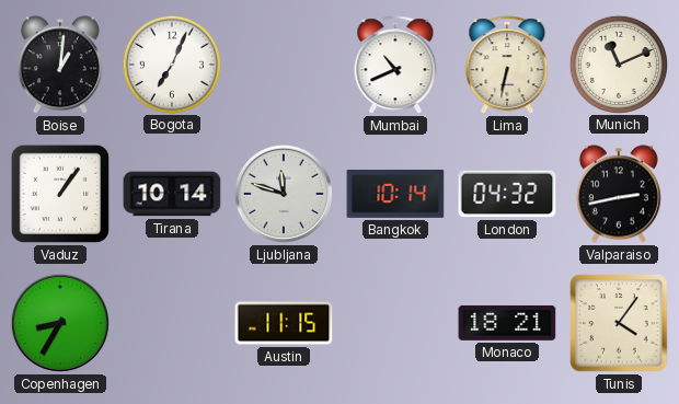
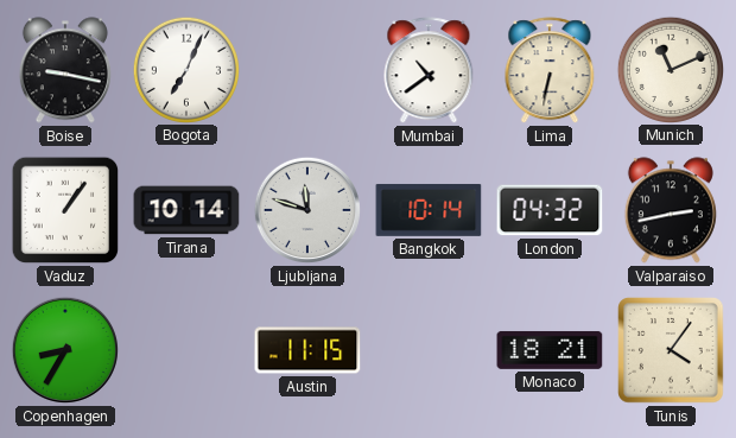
Boise: 1:01 -> 9:17
Mumbai: 10:41 -> 10:39
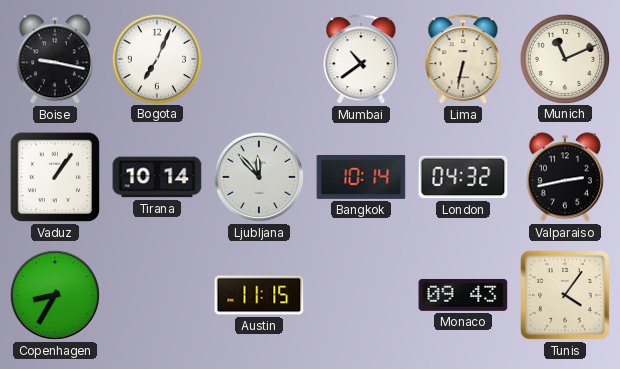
Ljubljana: 11:48 -> 11:53
Monaco: 18:21 -> 09:43
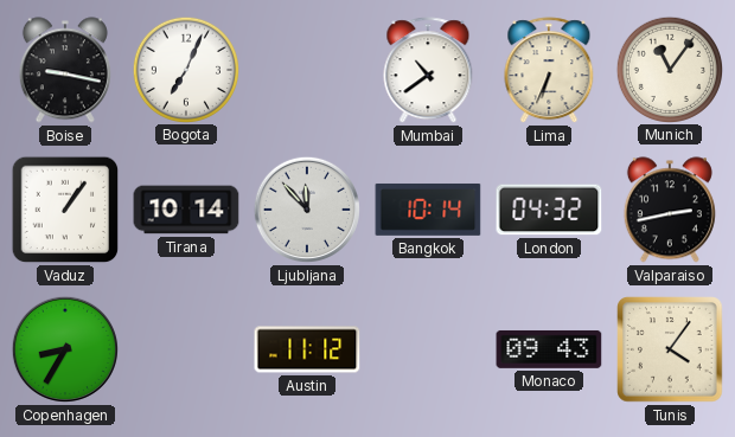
Lima: 6:32 -> 6:34
Munich: 11:11 -> 11:06
Austin: 11:15 -> 11:12
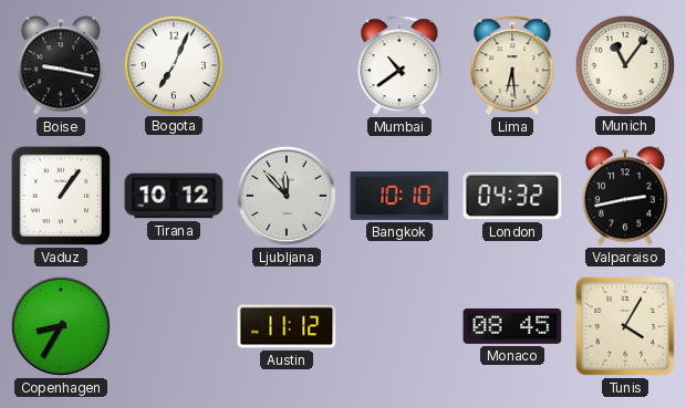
Lima: 6:34 -> 6:29
Tirana: 10:14 -> 10:12
Bangkok: 10:14 -> 10:10
Monaco: 09:43 -> 08:45
Tunis: 4:06 -> 4:05
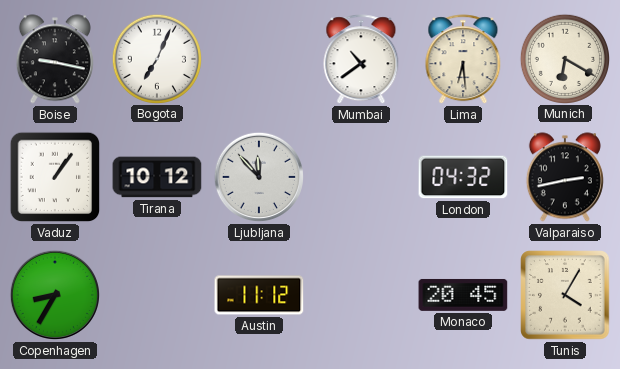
Munich: 11:06 -> 6:20
Bangkok: 10:10 -> none
Monaco: 08:45 -> 20:45
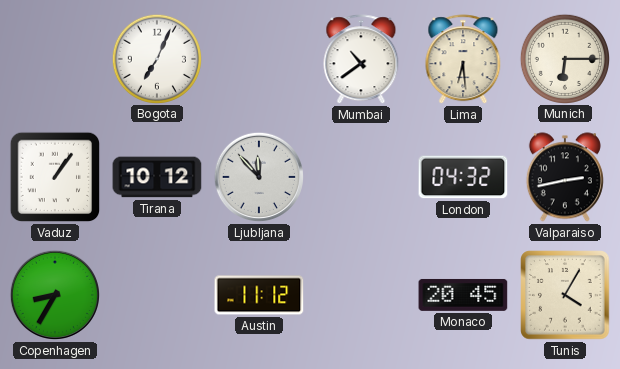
Boise: 9:17 -> none
Munich: 6:20 -> 6:15
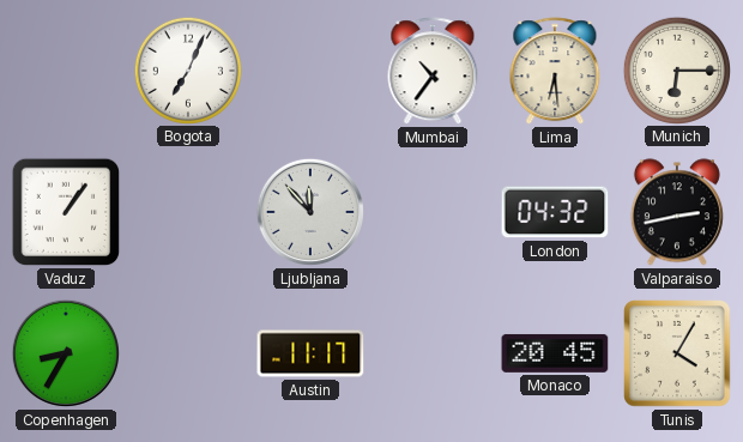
Mumbai: 10:39 -> 10:36
Tirana: 10:12 -> none
Austin: 11:12 -> 11:17
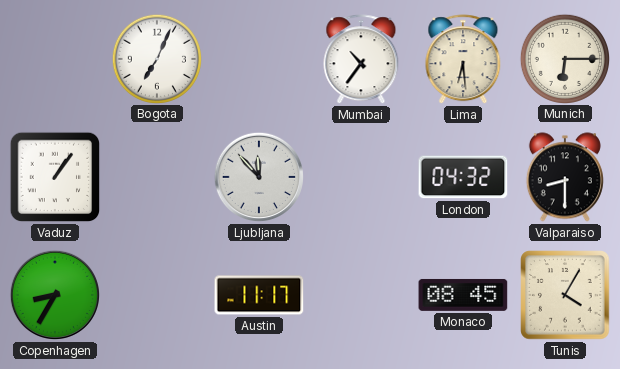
Valparaiso: 2:43 -> 8:30
Monaco: 20:45 -> 08:45
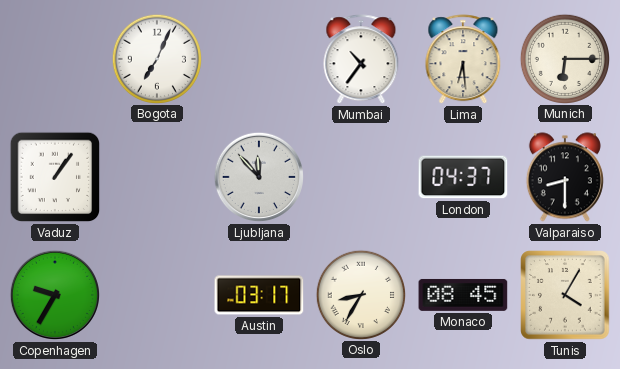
London: 04:32 -> 04:37
Copenhagen: 8:35 -> 9:35
Austin: 11:17 -> 03:17
Oslo: none -> 8:35
